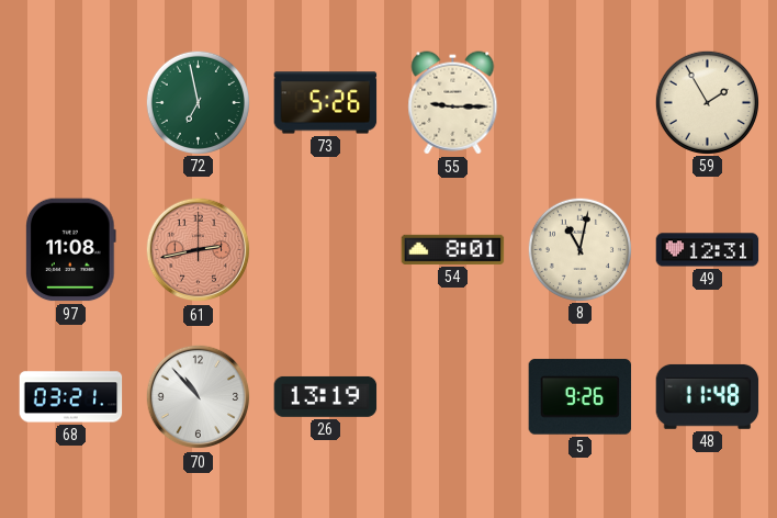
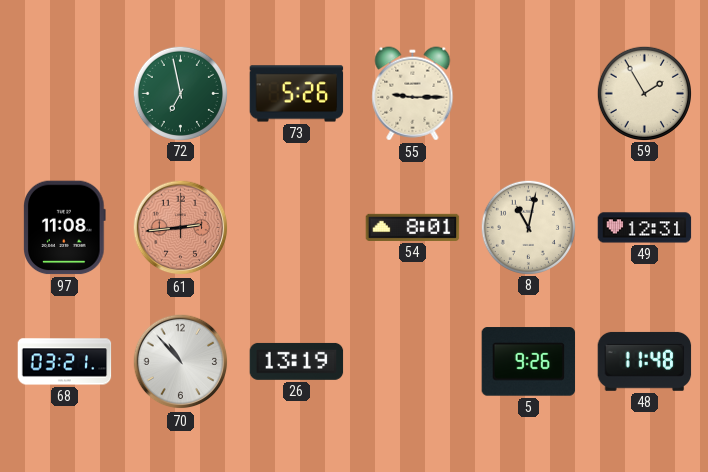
61: 2:43 -> 2:44
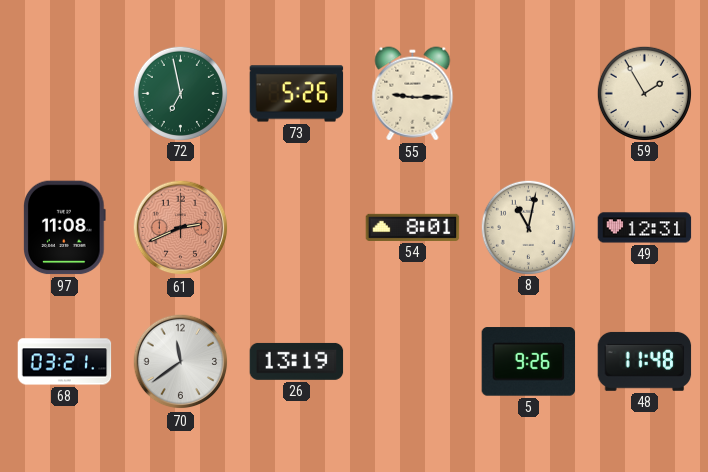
61: 2:44 -> 2:41
70: 10:53 -> 11:39
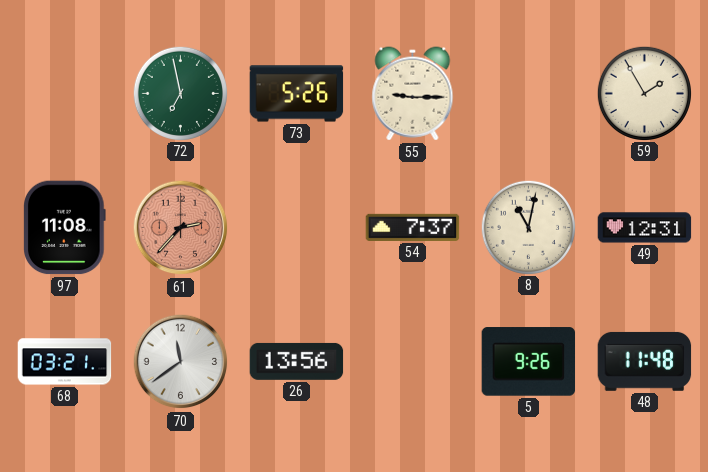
61: 2:41 -> 2:37
54: 8:01 -> 7:37
26: 13:19 -> 13:56
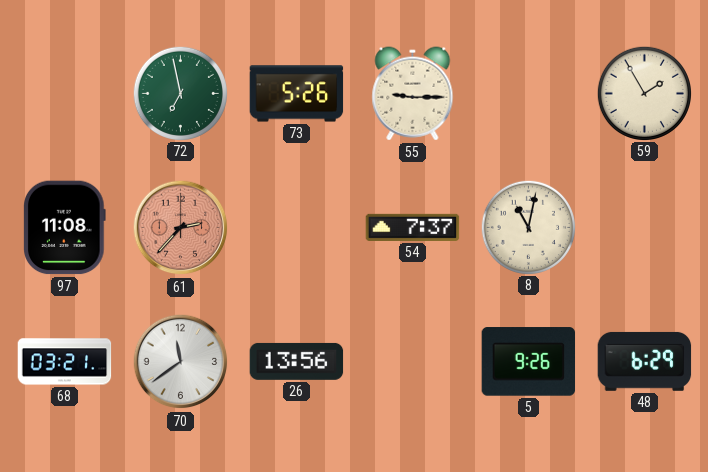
49: 12:31 -> none
48: 11:48 -> 6:29
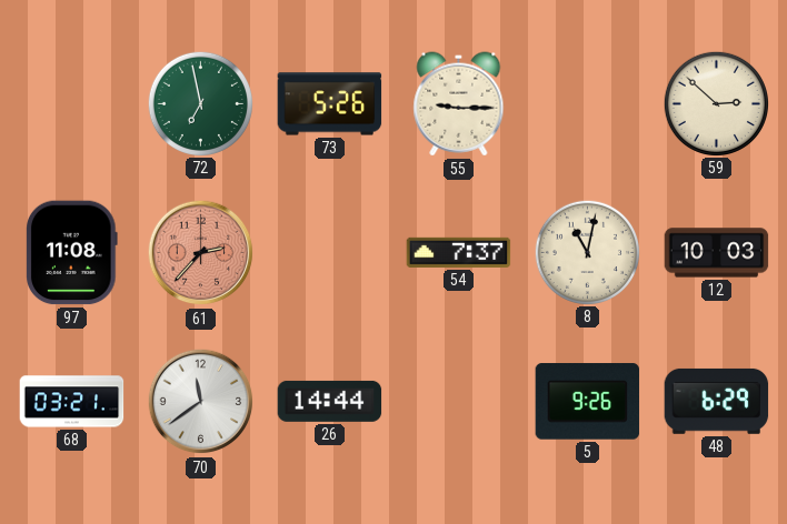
59: 1:55 -> 2:52
12: none -> 10:03
26: 13:56 -> 14:44
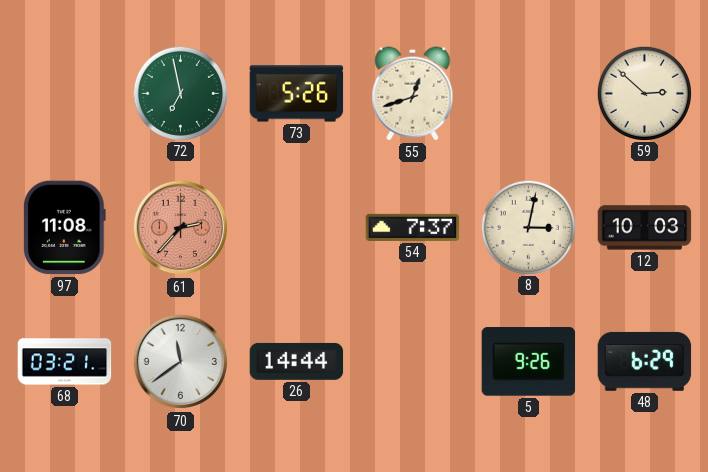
55: 9:15 -> 12:42
8: 11:02 -> 3:02
